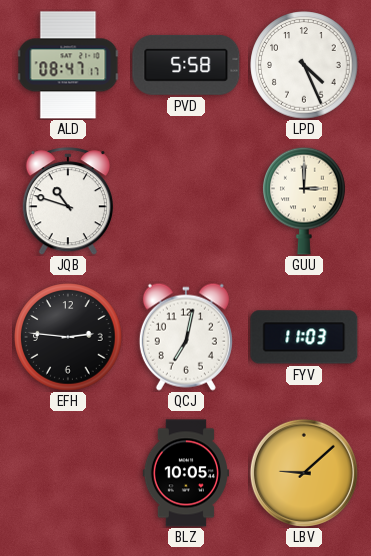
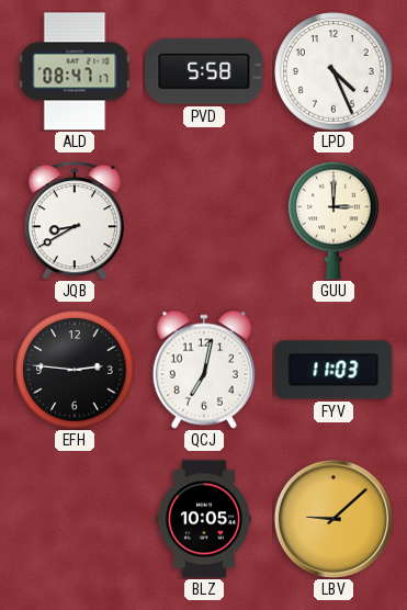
JQB: 10:48 -> 8:40
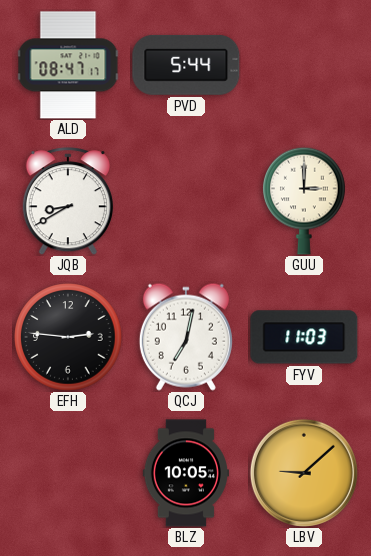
PVD: 5:58 -> 5:44
LPD: 4:26 -> none
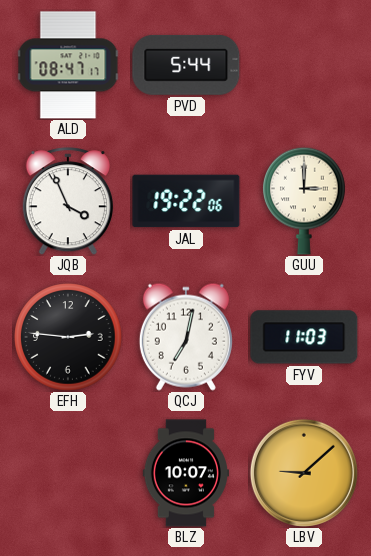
JQB: 8:40 -> 3:56
JAL: none -> 19:22
BLZ: 10:05 -> 10:07
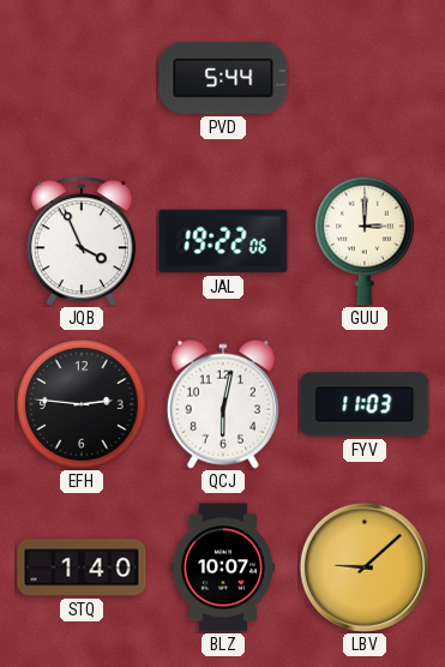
ALD: 08:47 -> none
QCJ: 7:02 -> 6:02
STQ: none -> 1:40
